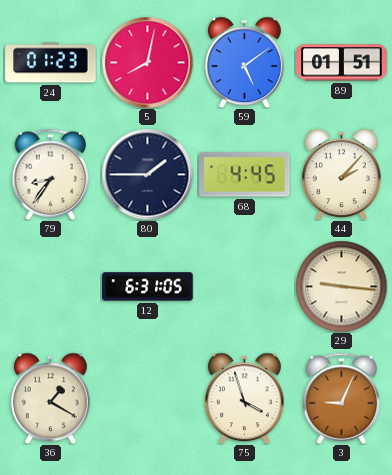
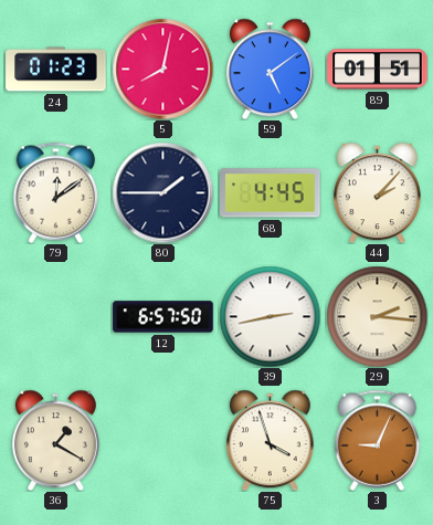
79: 8:36 -> 12:09
12: 6:31 -> 6:57
39: none -> 2:43
29: 9:16 -> 2:16
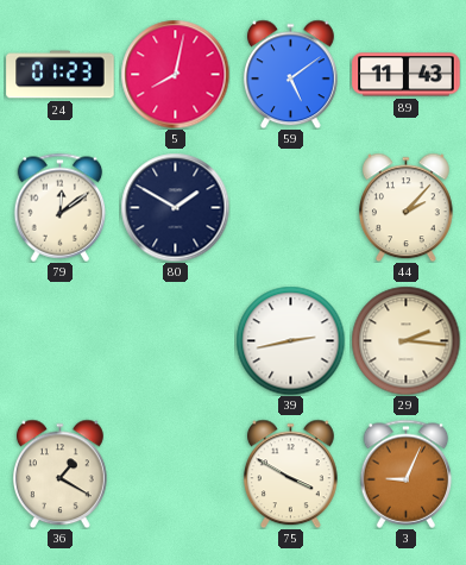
89: 01:51 -> 11:43
80: 1:45 -> 1:50
68: 4:45 -> none
12: 6:57 -> none
75: 3:57 -> 3:50
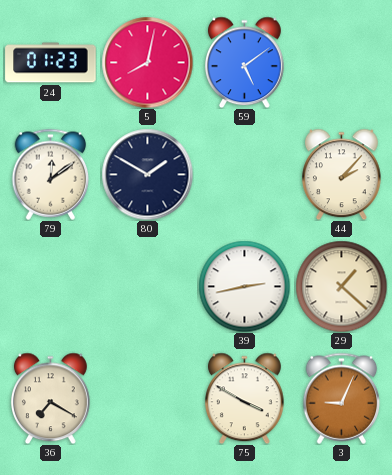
89: 11:43 -> none
29: 2:16 -> 1:22
36: 1:20 -> 7:20
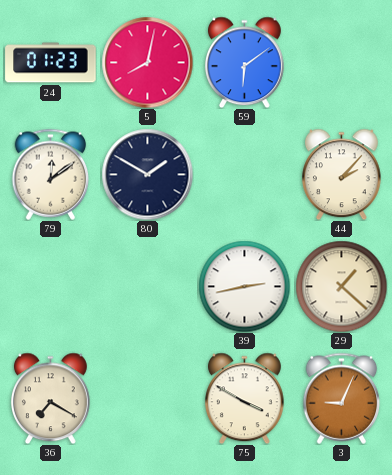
59: 5:09 -> 6:09
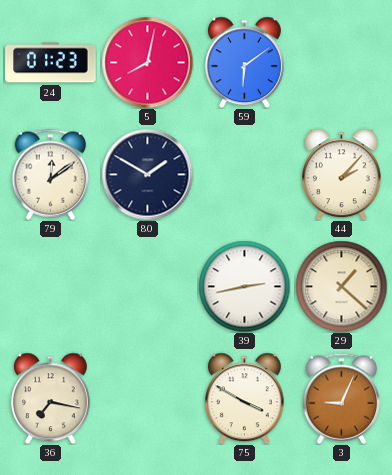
36: 7:20 -> 7:17
